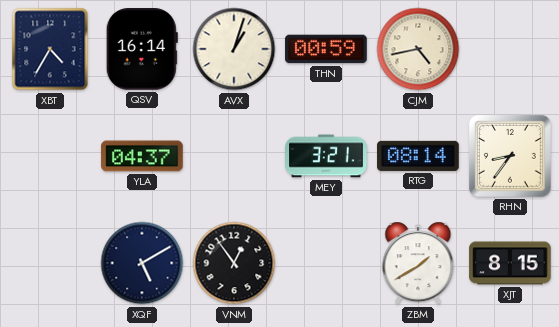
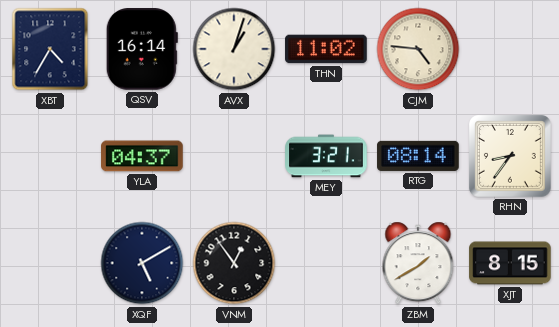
THN: 00:59 -> 11:02
CJM: 4:43 -> 4:46
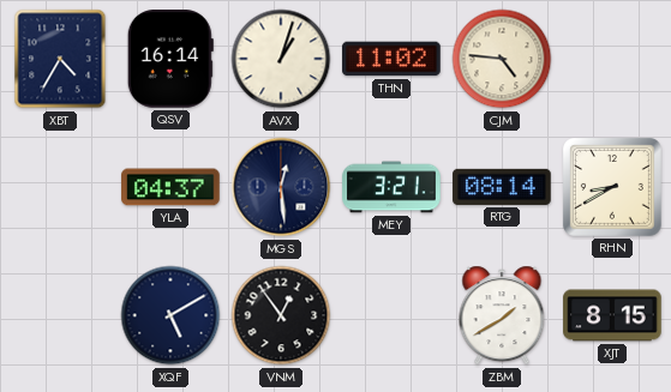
MGS: none -> 12:29
RHN: 8:36 -> 8:40
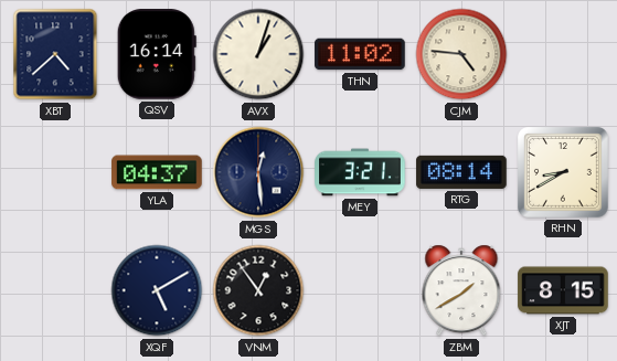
XBT: 4:35 -> 4:38
